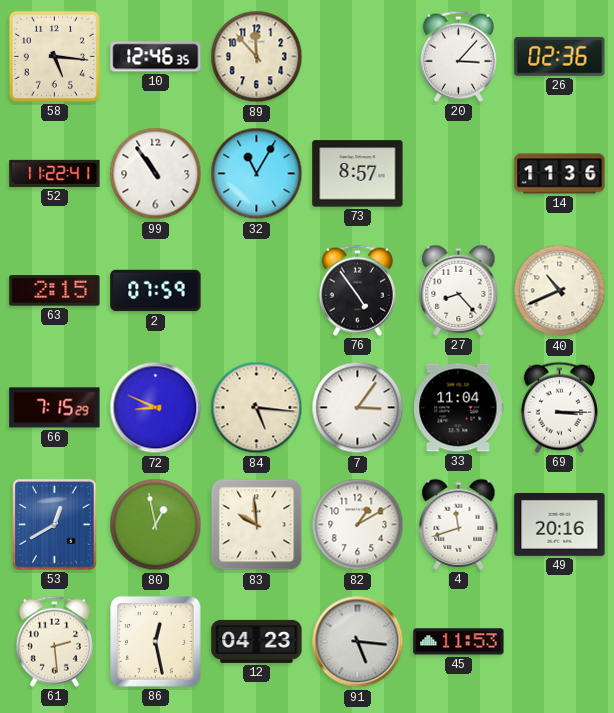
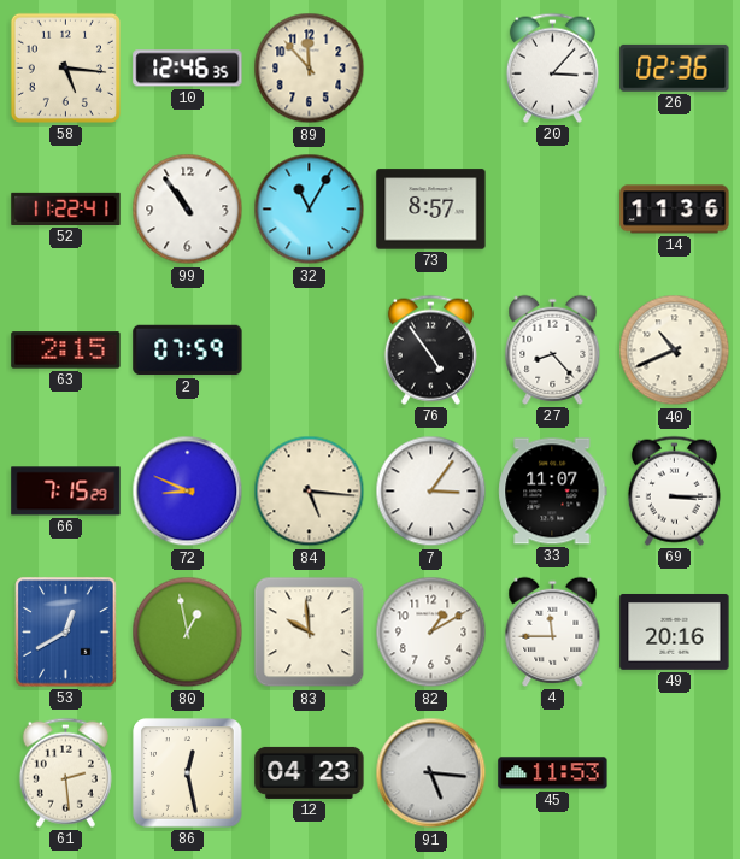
33: 11:04 -> 11:07
4: 11:42 -> 11:45
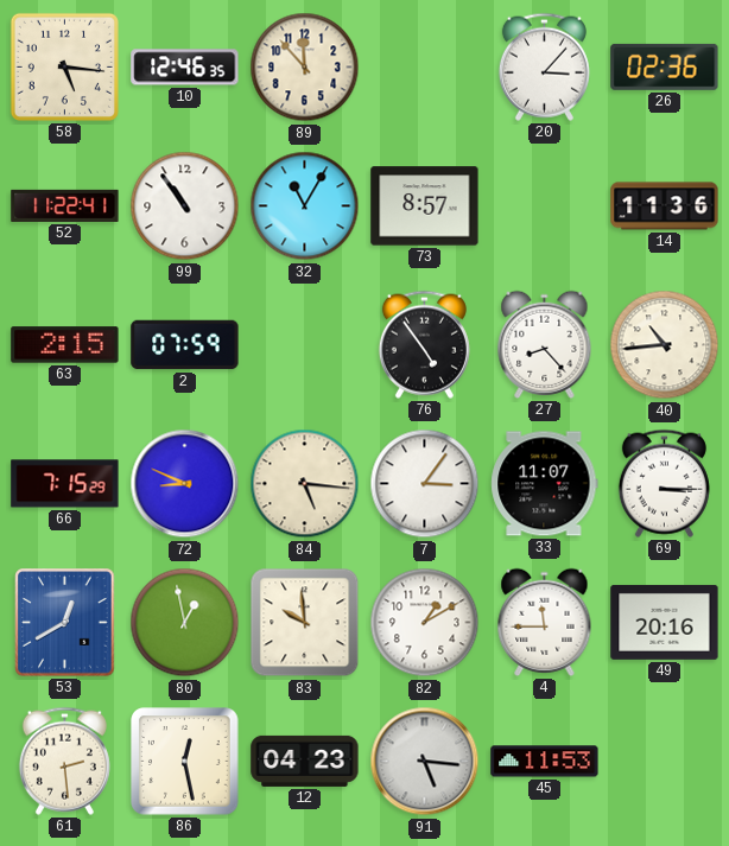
40: 10:41 -> 10:44
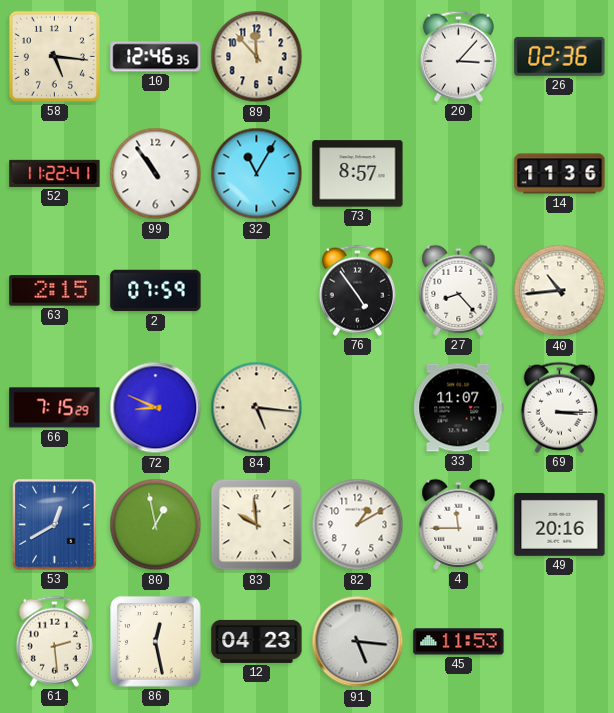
7: 3:06 -> none
